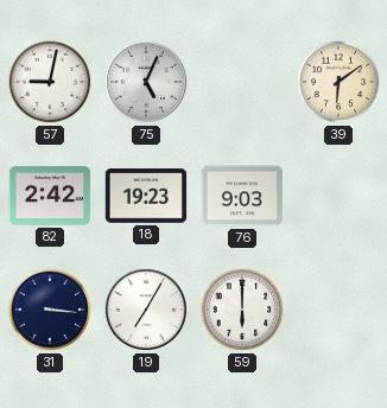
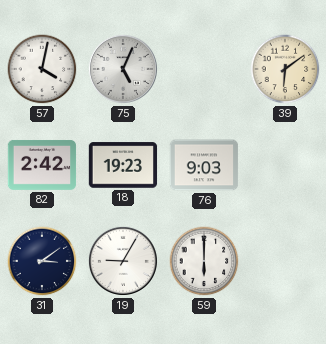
57: 9:02 -> 4:02
31: 3:16 -> 3:09
19: 7:05 -> 9:05
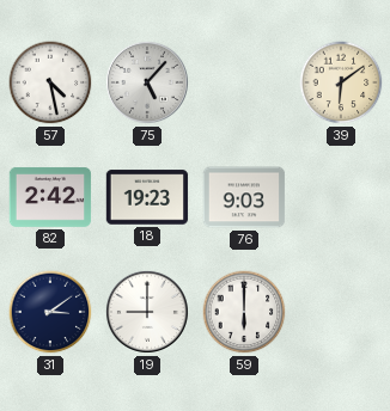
57: 4:02 -> 4:28
75: 5:04 -> 5:07
19: 9:05 -> 9:00
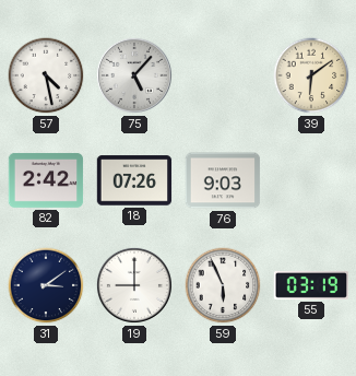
18: 19:23 -> 07:26
59: 6:00 -> 5:56
55: none -> 03:19
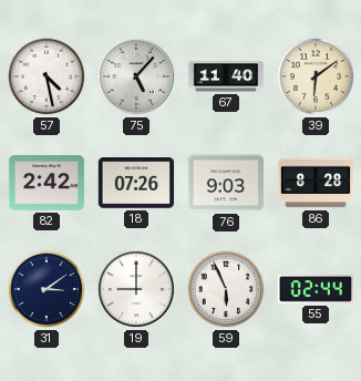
67: none -> 11:40
86: none -> 8:28
55: 03:19 -> 02:44
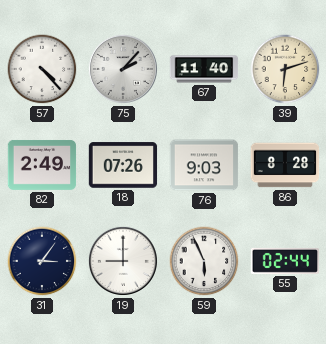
57: 4:28 -> 4:23
75: 5:07 -> 2:07
39: 6:09 -> 6:12
82: 2:42 -> 2:49
31: 3:09 -> 3:06
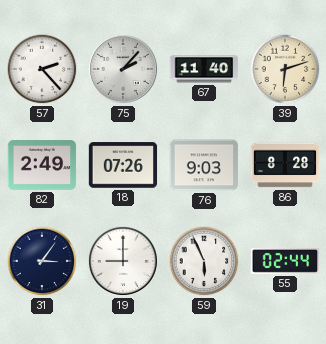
57: 4:23 -> 2:23
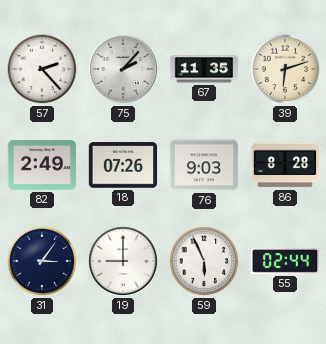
67: 11:40 -> 11:35
